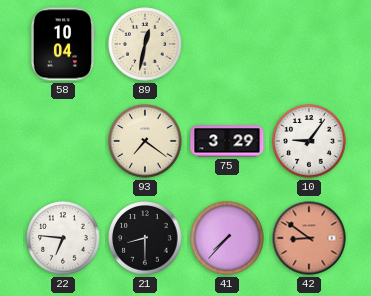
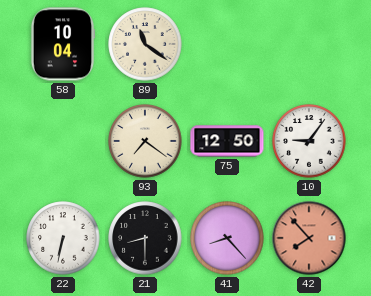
89: 12:32 -> 11:21
75: 3:29 -> 12:50
22: 6:46 -> 6:32
41: 7:37 -> 8:23
42: 8:51 -> 7:53
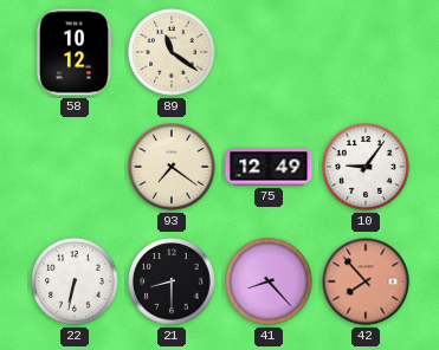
58: 10:04 -> 10:12
75: 12:50 -> 12:49
